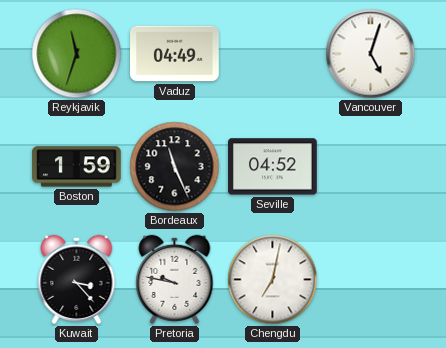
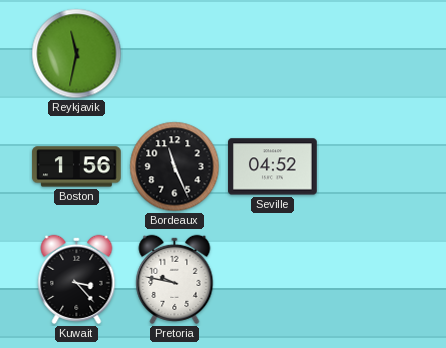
Reykjavik: 11:33 -> 11:32
Vaduz: 04:49 -> none
Vancouver: 5:03 -> none
Boston: 1:59 -> 1:56
Chengdu: 7:02 -> none
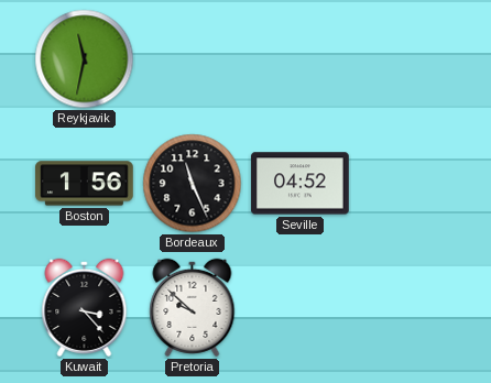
Pretoria: 9:47 -> 9:52
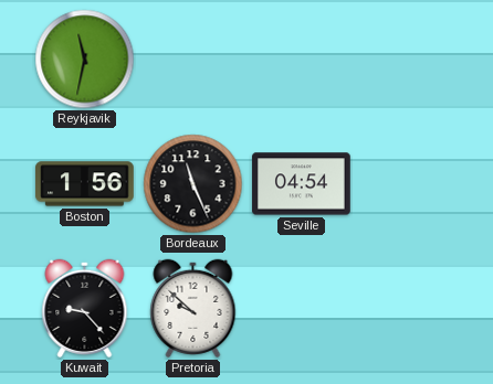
Seville: 04:52 -> 04:54
Kuwait: 3:23 -> 9:23
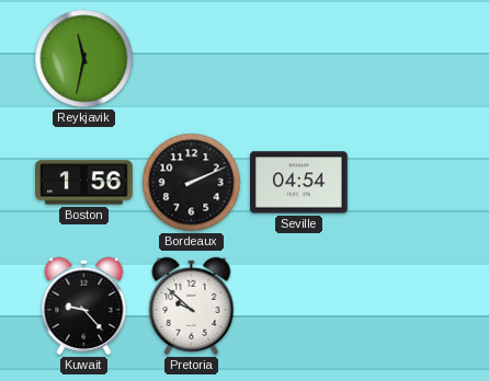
Bordeaux: 11:26 -> 2:11
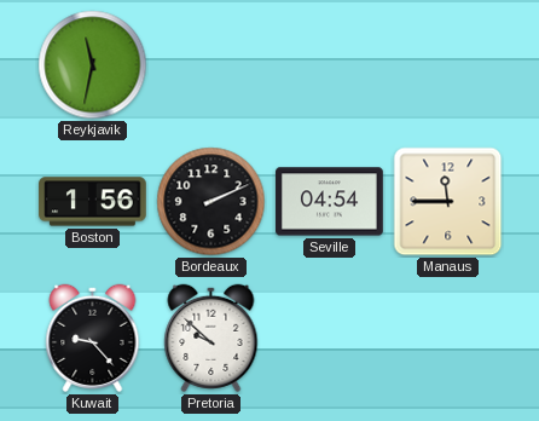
Manaus: none -> 11:45
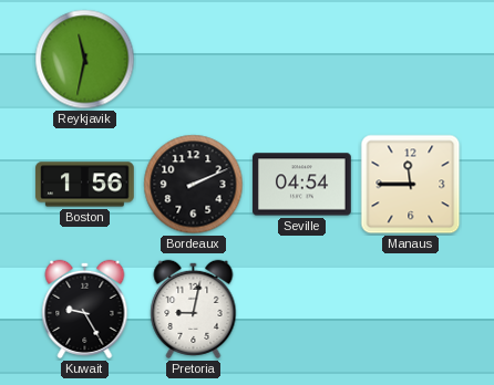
Kuwait: 9:23 -> 9:25
Pretoria: 9:52 -> 9:02
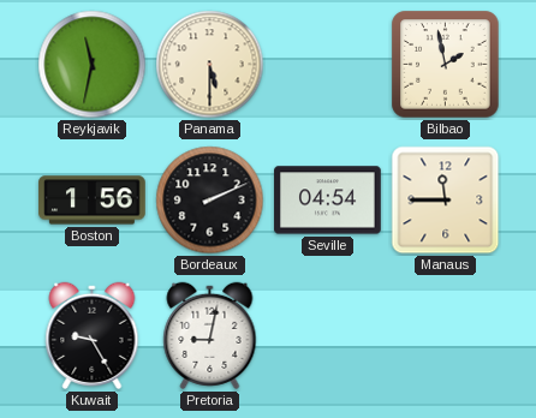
Panama: none -> 5:30
Bilbao: none -> 1:58
